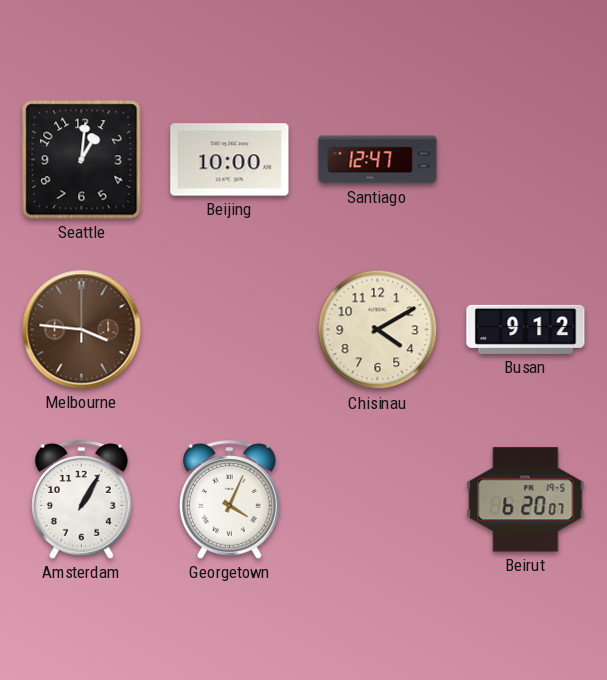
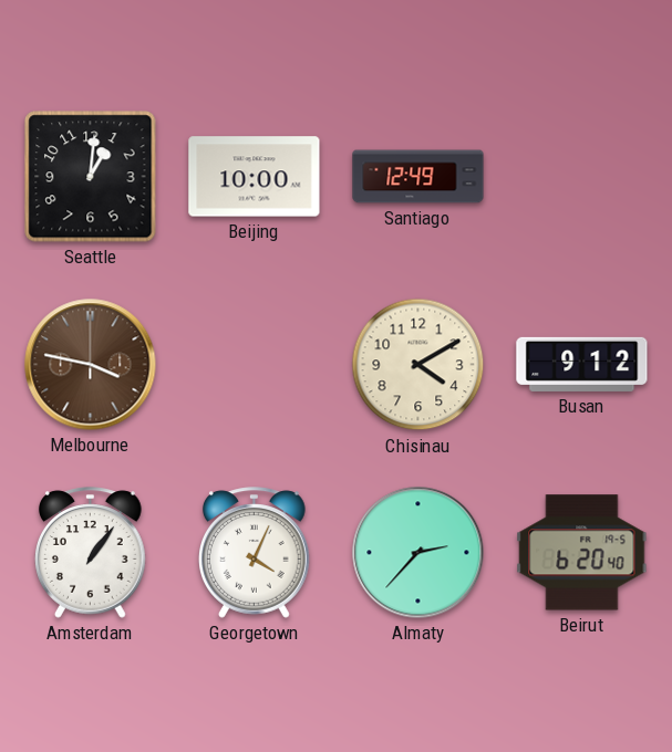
Santiago: 12:47 -> 12:49
Melbourne: 3:46 -> 3:47
Amsterdam: 1:05 -> 1:06
Almaty: none -> 2:37
Beirut: 6:20:07 -> 6:20:40
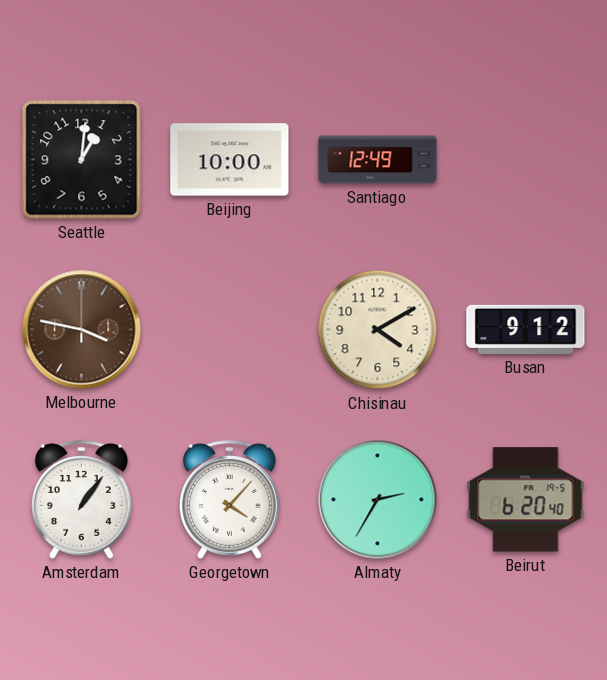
Georgetown: 4:04 -> 4:07
Almaty: 2:37 -> 2:35
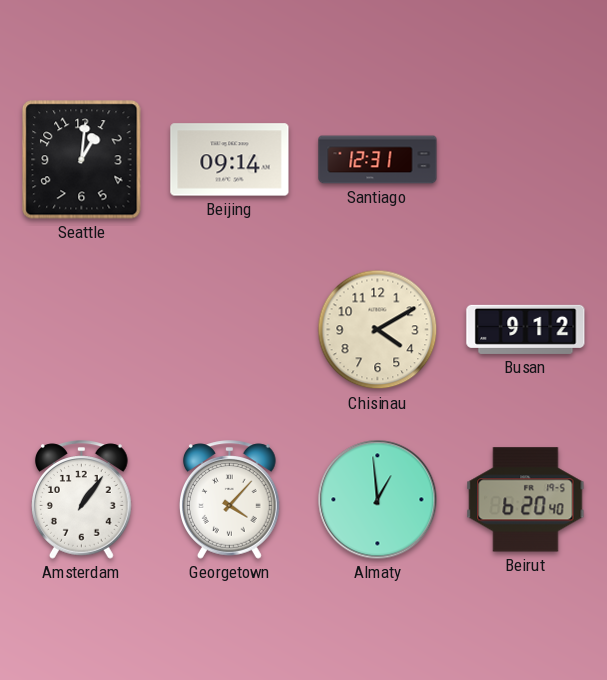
Beijing: 10:00 -> 09:14
Santiago: 12:49 -> 12:31
Melbourne: 3:47 -> none
Almaty: 2:35 -> 12:59
